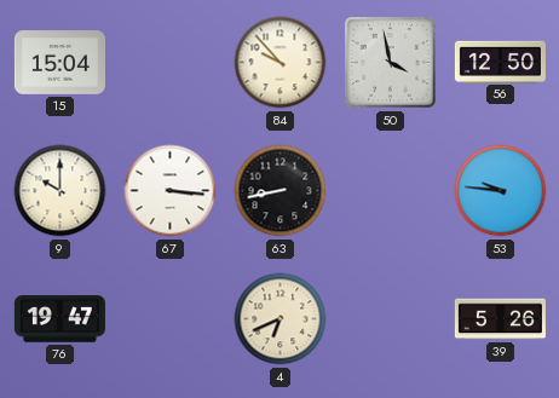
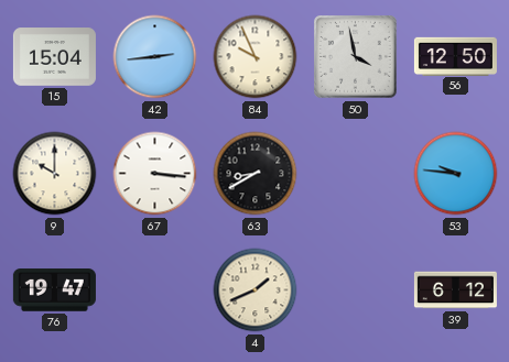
42: none -> 2:44
84: 9:53 -> 9:56
63: 8:43 -> 8:40
4: 6:41 -> 1:41
39: 5:26 -> 6:12
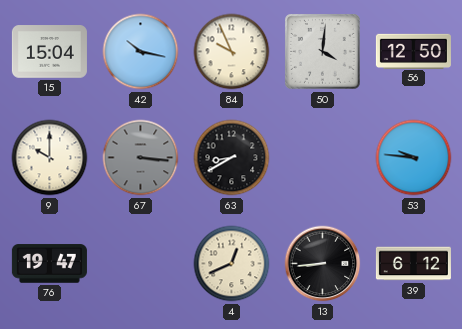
42: 2:44 -> 10:17
50: 3:58 -> 4:01
67 dial: white -> grey
4: 1:41 -> 12:41
13: none -> 8:44
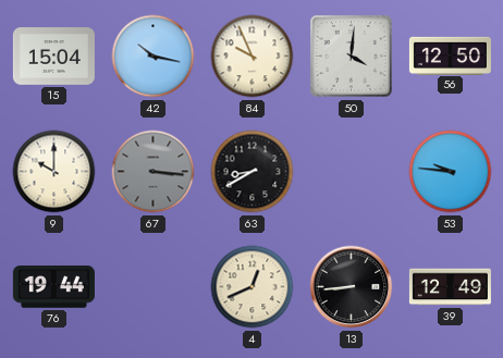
76: 19:47 -> 19:44
39: 6:12 -> 12:49
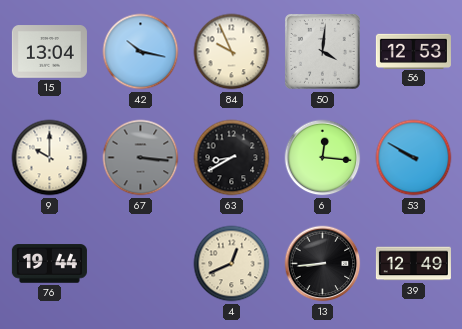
15: 15:04 -> 13:04
56: 12:50 -> 12:53
6: none -> 12:16
53: 9:46 -> 9:50
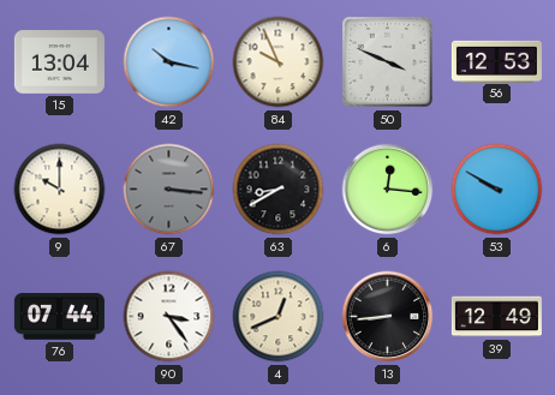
50: 4:01 -> 3:49
76: 19:44 -> 07:44
90: none -> 3:24
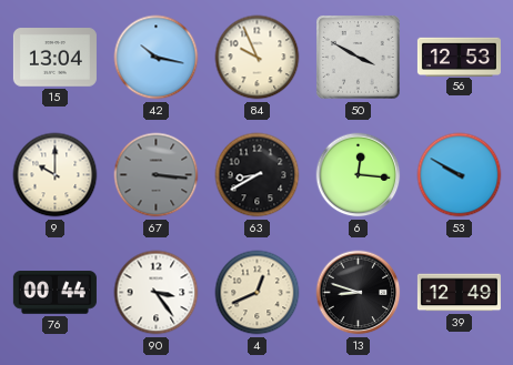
50: 3:49 -> 3:50
76: 07:44 -> 00:44
13: 8:44 -> 8:48
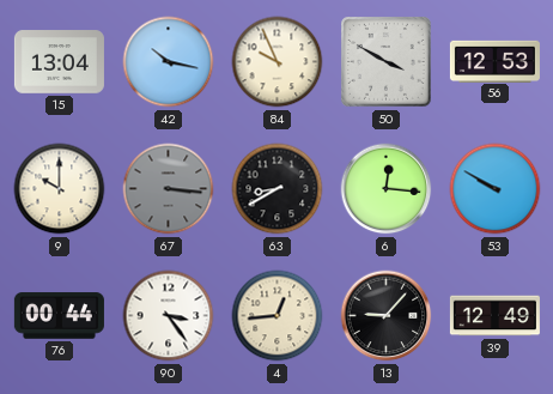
4: 12:41 -> 12:44
13: 8:48 -> 9:07
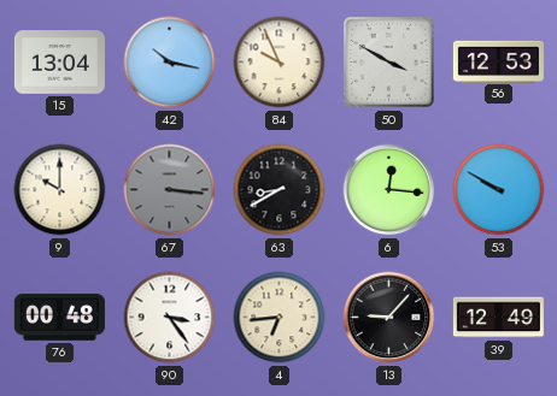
76: 00:44 -> 00:48
4: 12:44 -> 6:44
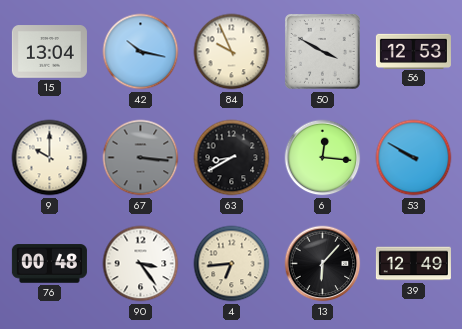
13: 9:07 -> 6:07
